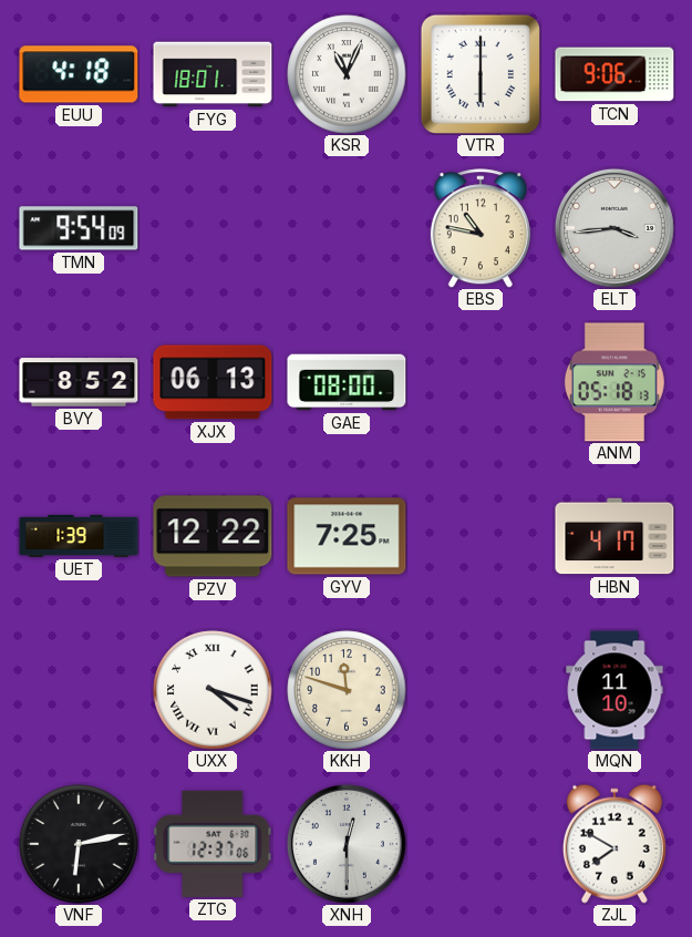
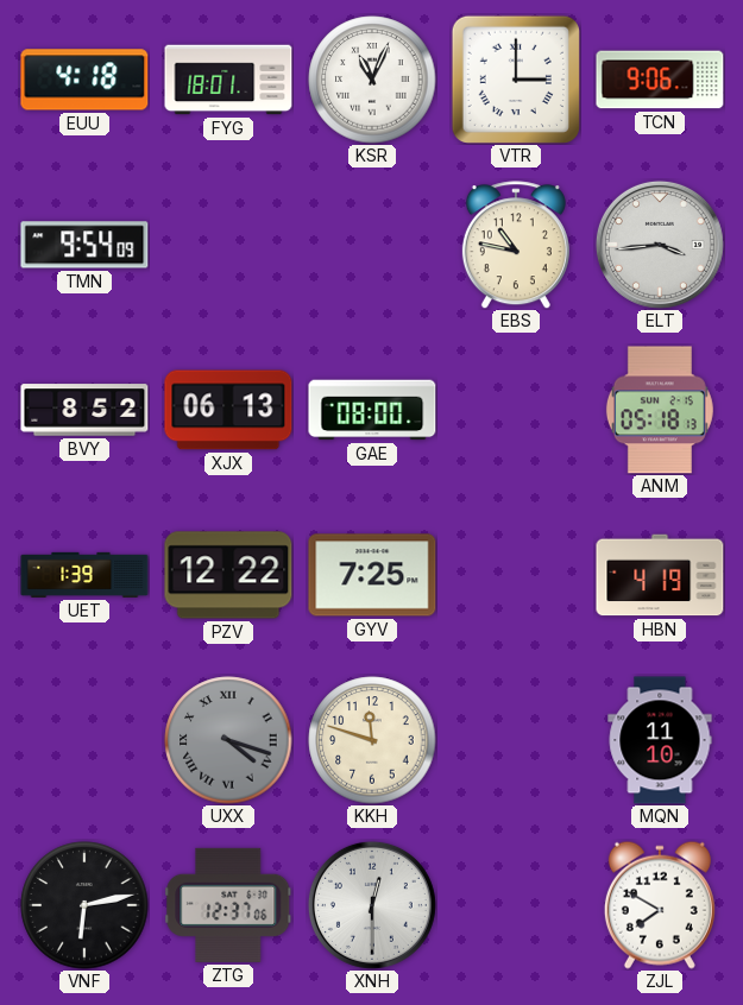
VTR: 6:00 -> 3:00
HBN: 4:17 -> 4:19
UXX dial: white -> grey
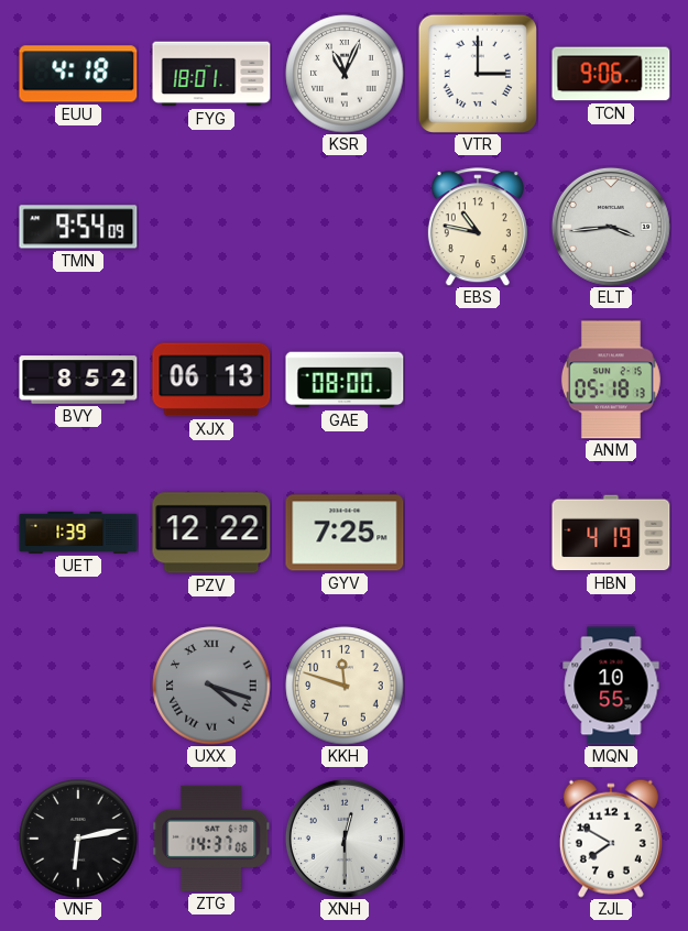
MQN: 11:10 -> 10:55
ZTG: 12:37 -> 14:37
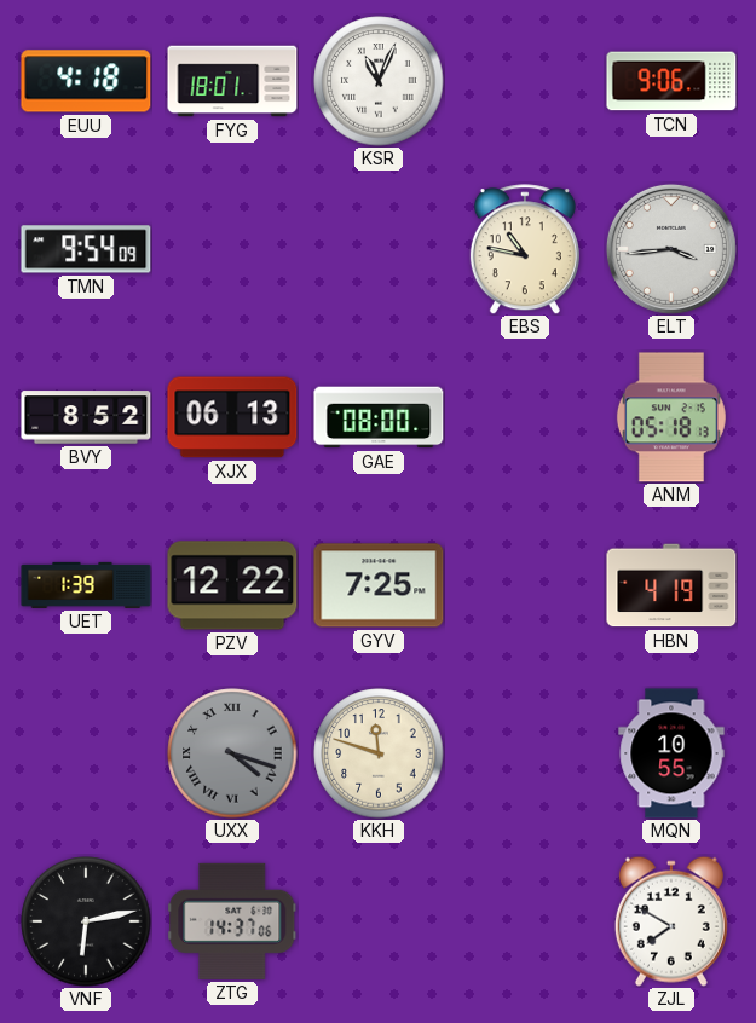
VTR: 3:00 -> none
XNH: 12:30 -> none
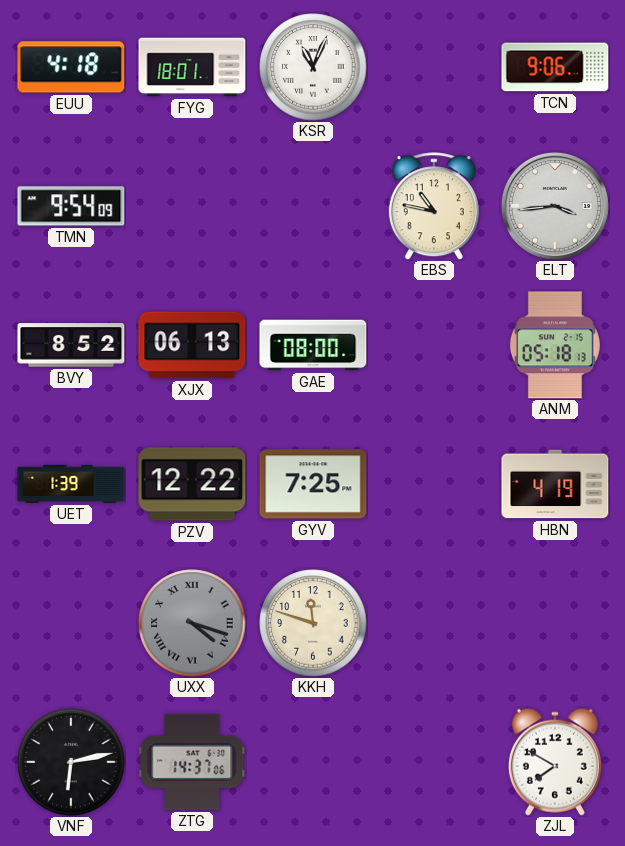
MQN: 10:55 -> none
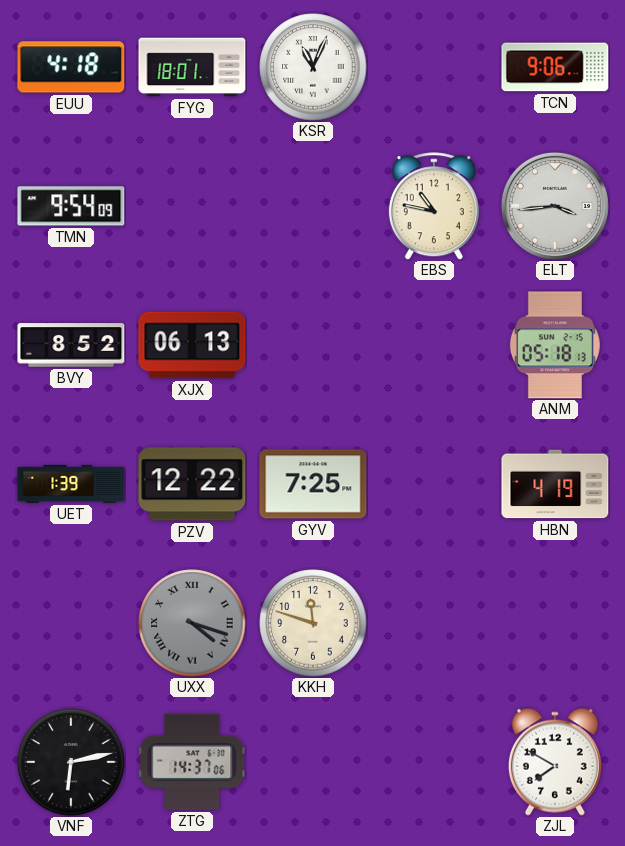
GAE: 08:00 -> none
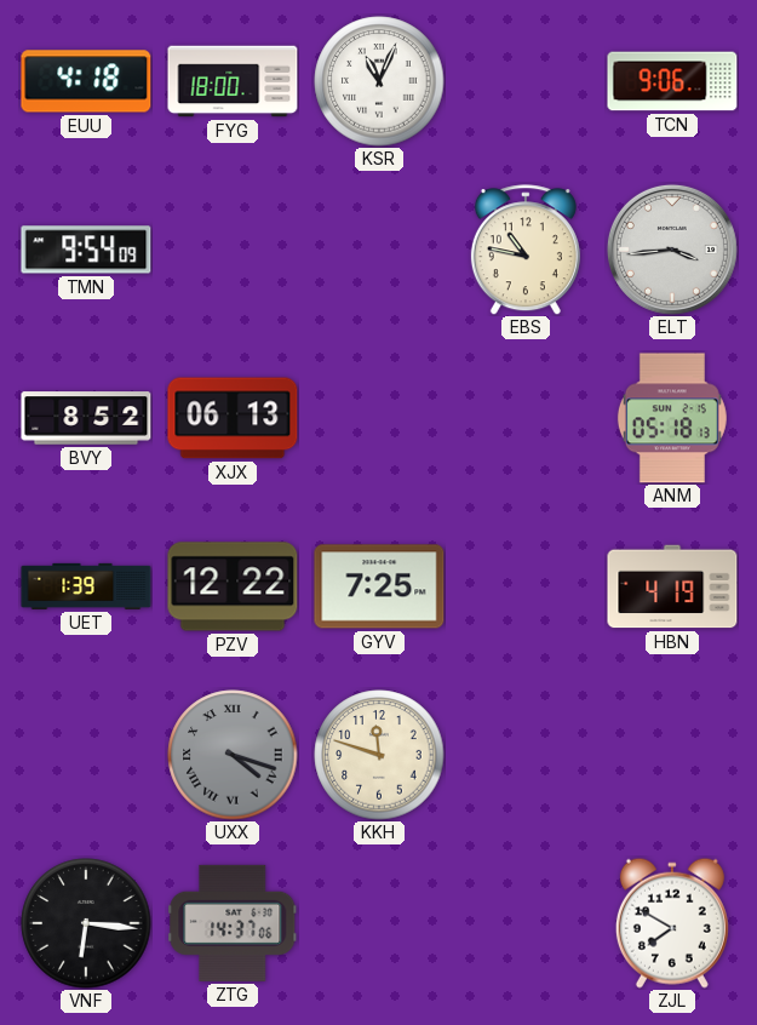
FYG: 18:01 -> 18:00
VNF: 6:13 -> 6:16
